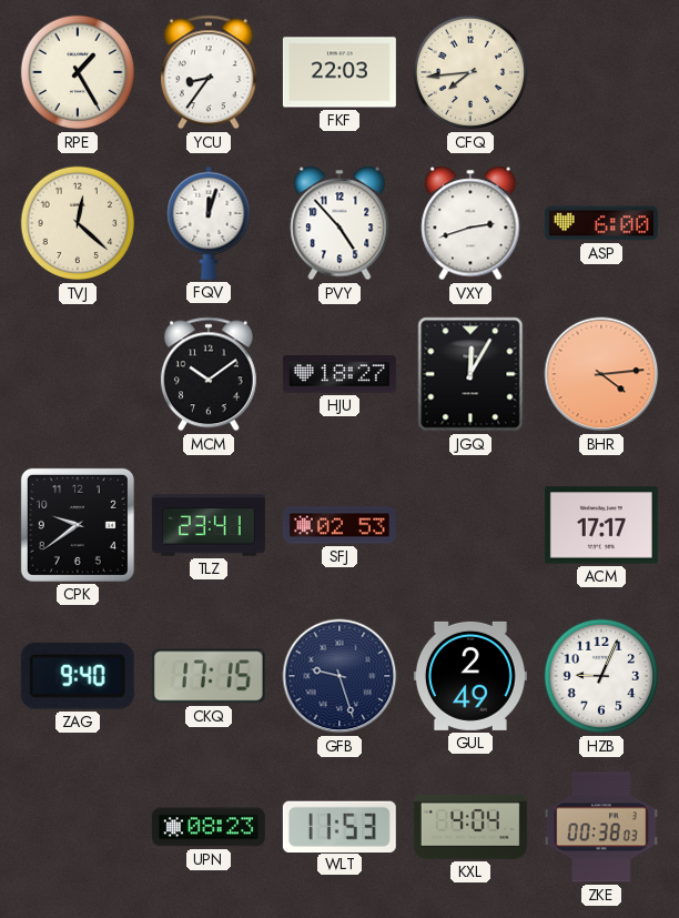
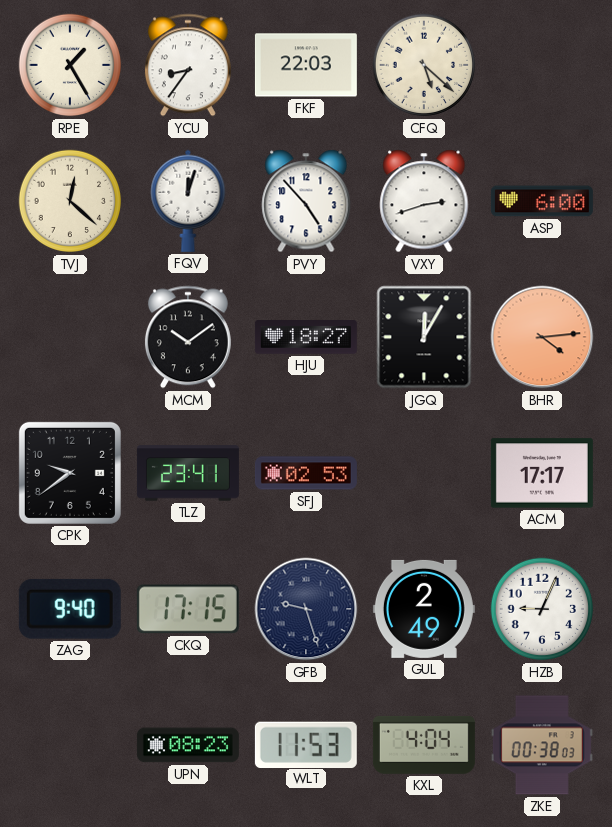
CFQ: 7:44 -> 5:22
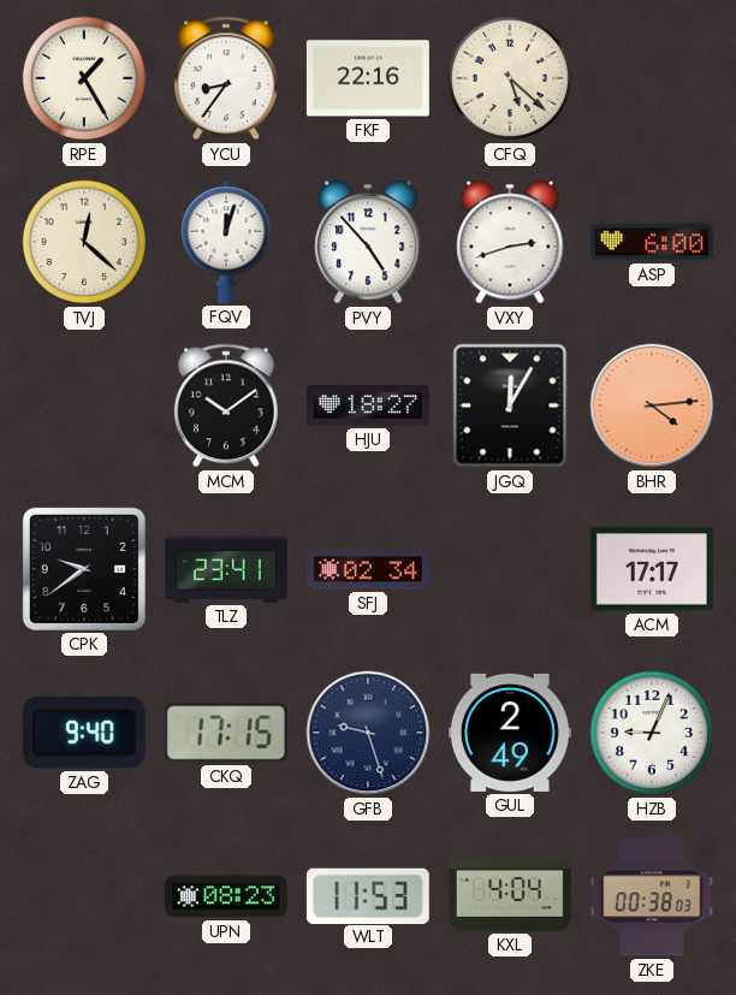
FKF: 22:03 -> 22:16
SFJ: 02:53 -> 02:34
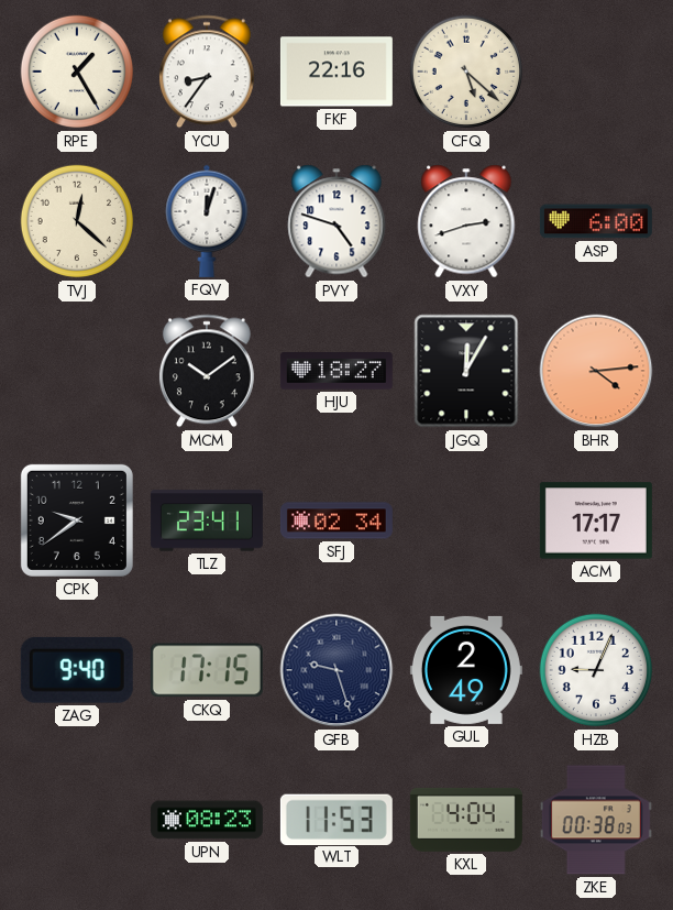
PVY: 4:53 -> 4:48
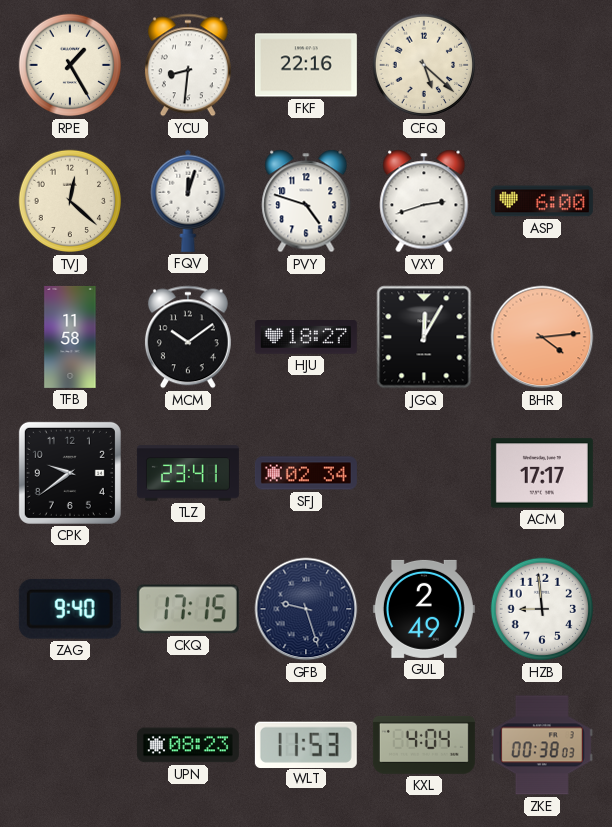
YCU: 8:36 -> 8:31
TFB: none -> 11:58
HZB: 9:04 -> 8:59
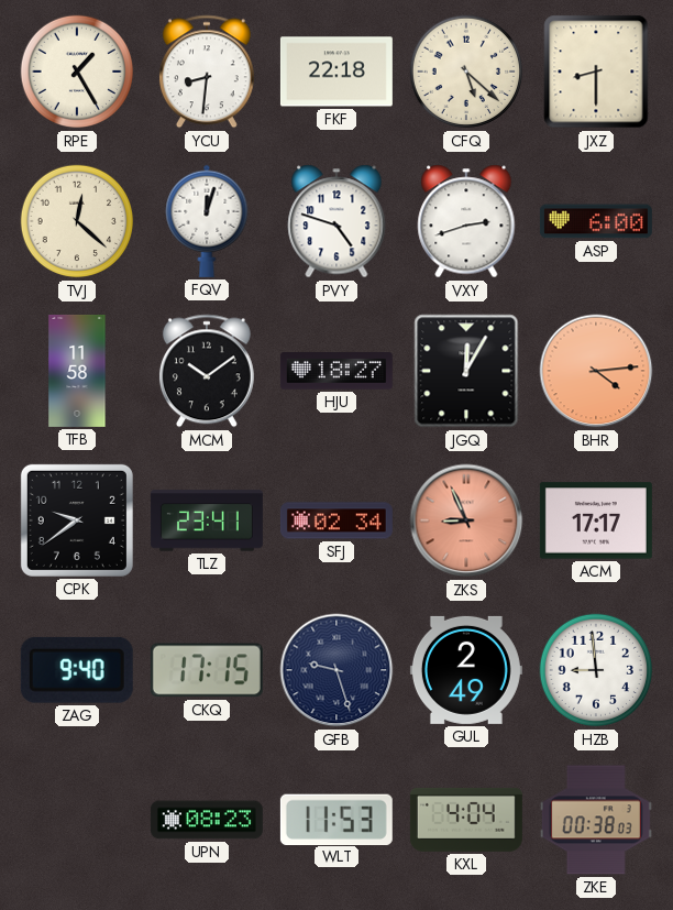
FKF: 22:16 -> 22:18
JXZ: none -> 8:30
ZKS: none -> 8:56
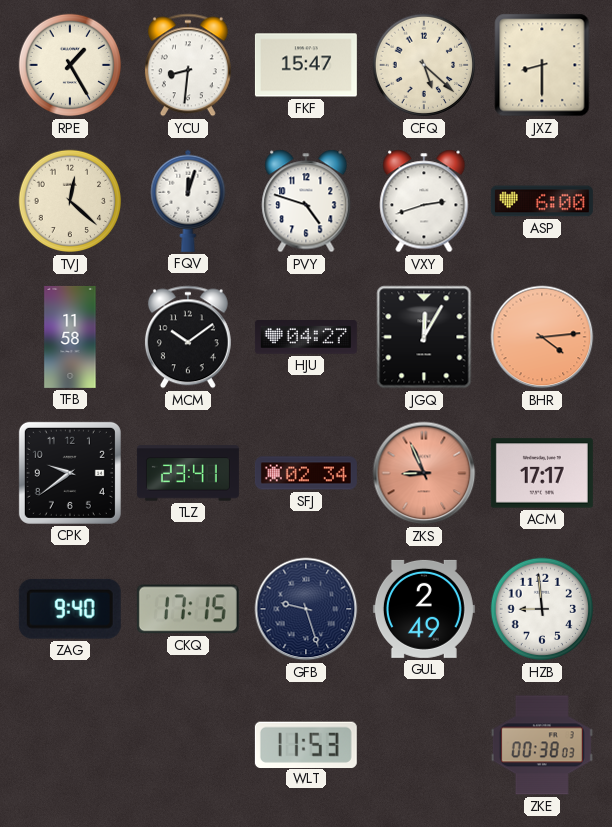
FKF: 22:18 -> 15:47
HJU: 18:27 -> 04:27
UPN: 08:23 -> none
KXL: 4:04 -> none
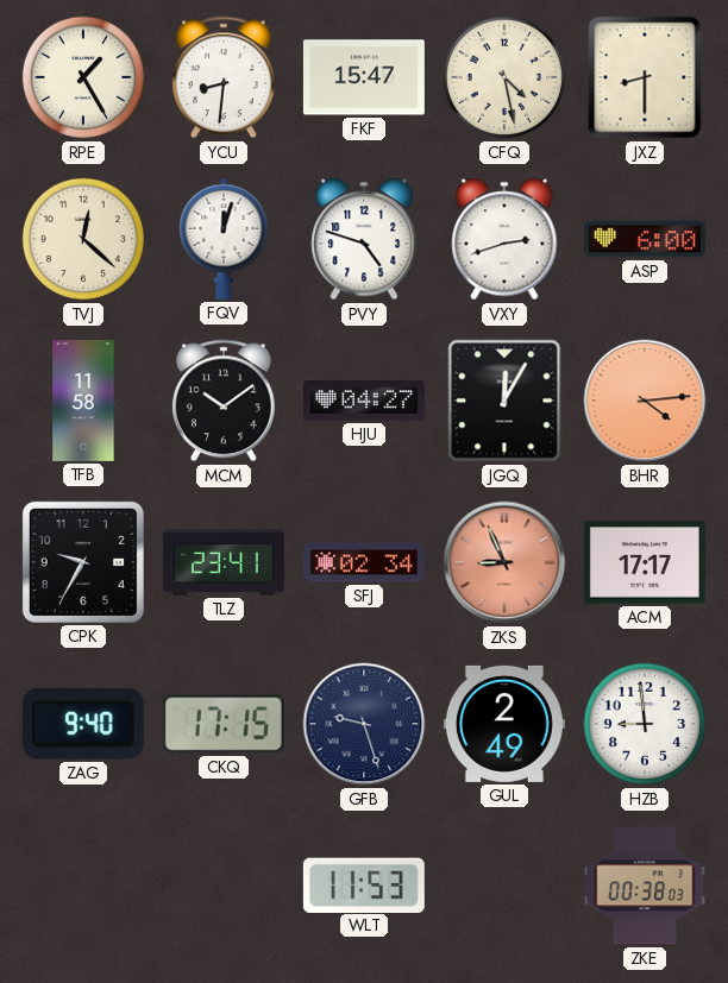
CFQ: 5:22 -> 4:28
CPK: 9:39 -> 9:35
